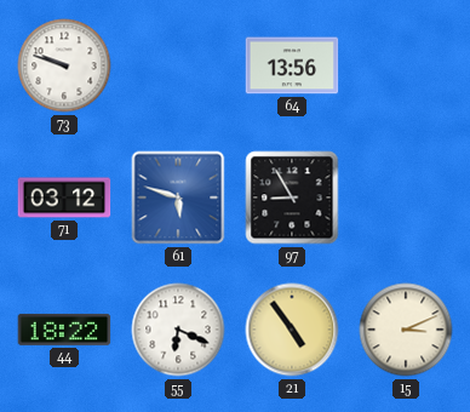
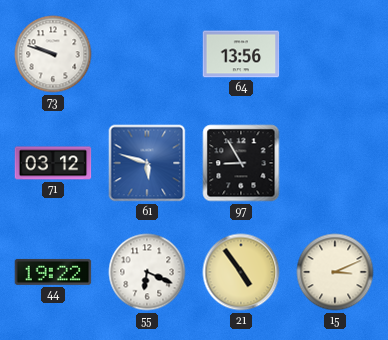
44: 18:22 -> 19:22
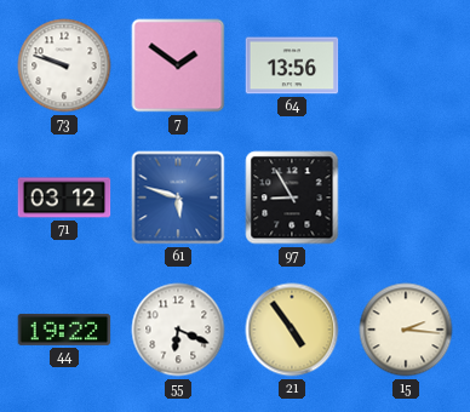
7: none -> 1:51
15: 3:11 -> 2:16
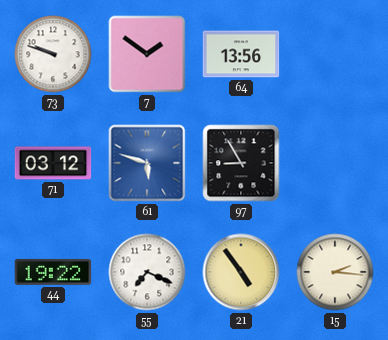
55: 6:19 -> 7:19
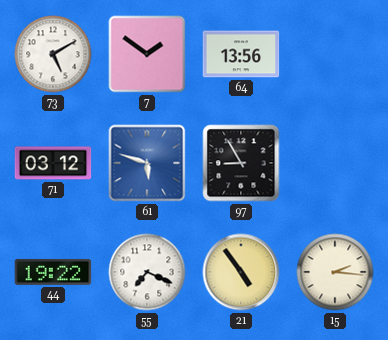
73: 9:48 -> 5:10
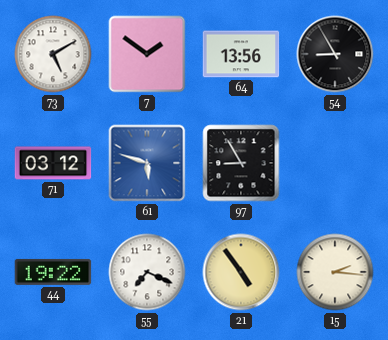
54: none -> 8:55
